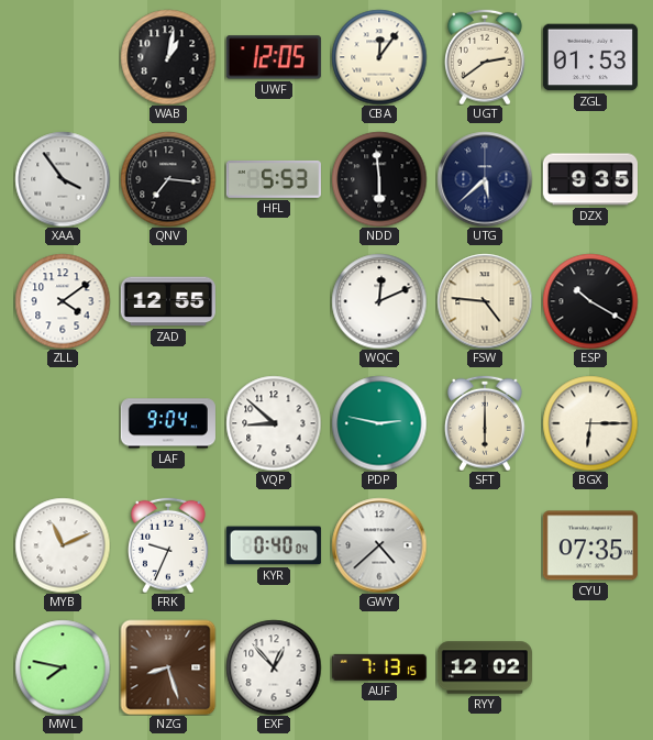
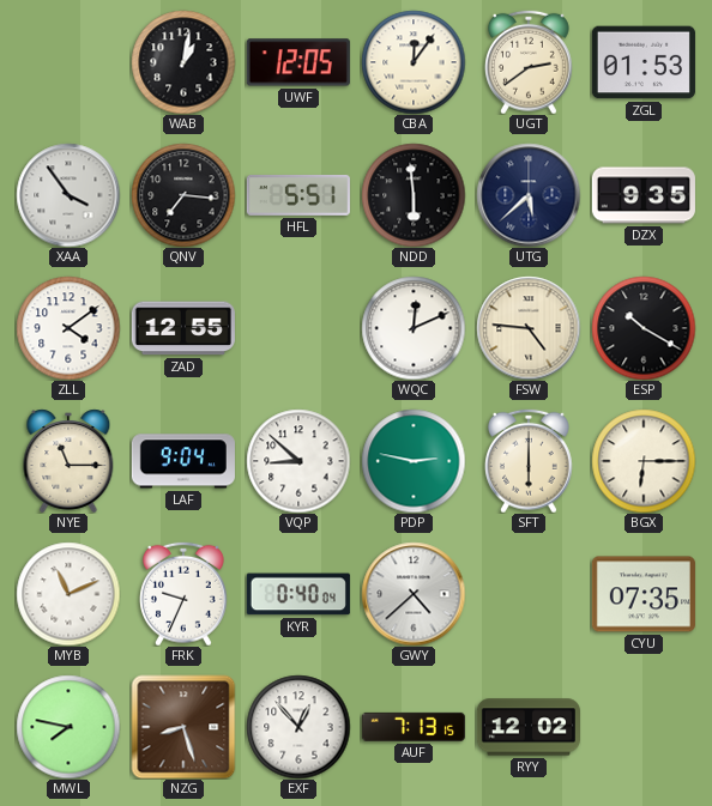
HFL: 5:53 -> 5:51
NYE: none -> 11:15
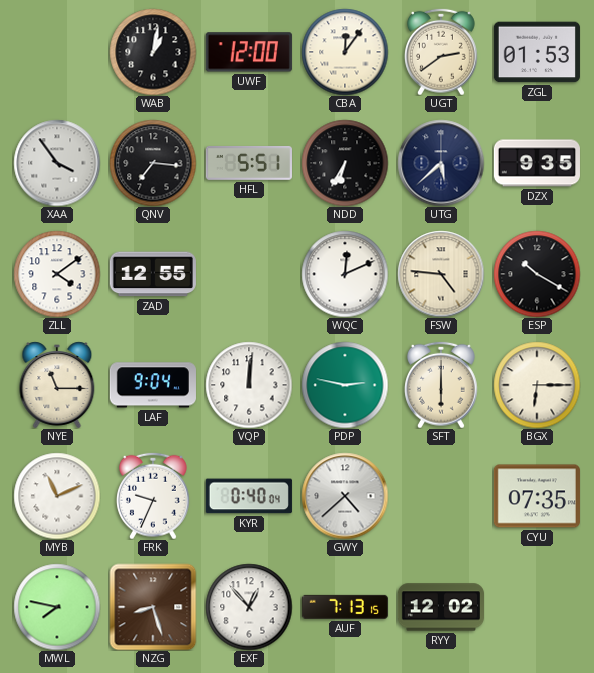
UWF: 12:05 -> 12:00
NDD: 5:59 -> 6:35
VQP: 8:52 -> 12:01
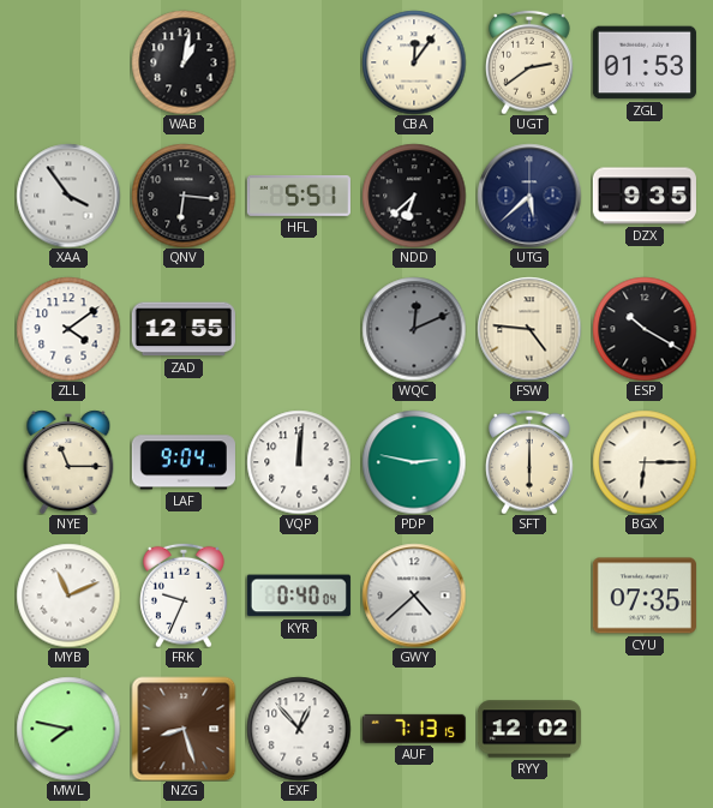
UWF: 12:00 -> none
QNV: 7:16 -> 6:16
NDD: 6:35 -> 6:38
WQC dial: white -> grey
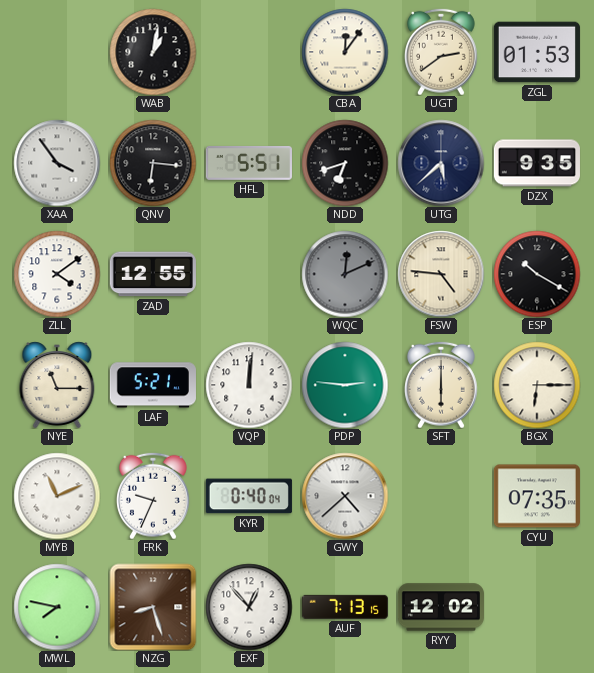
NDD: 6:38 -> 6:42
LAF: 9:04 -> 5:21
PDP: 2:47 -> 2:46
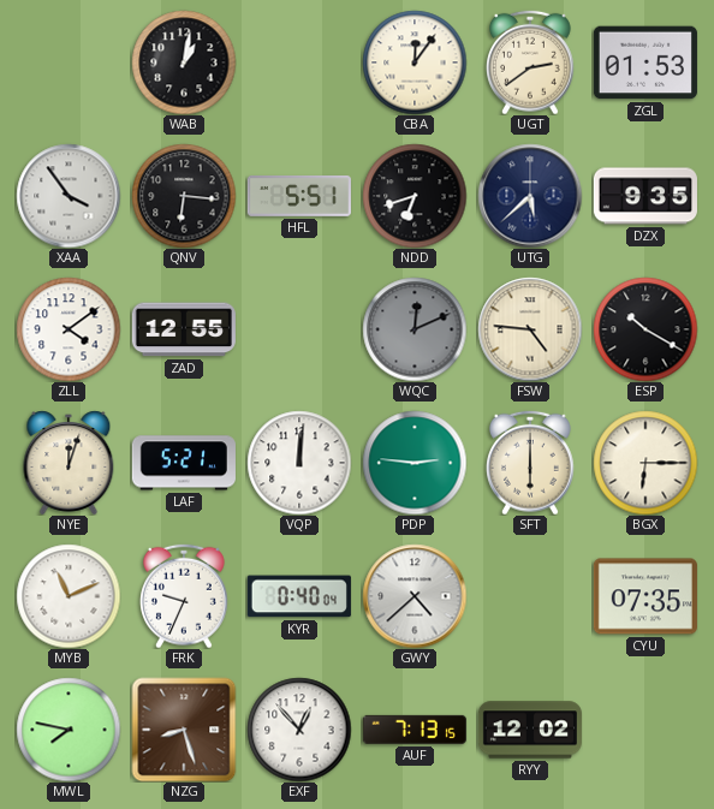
NYE: 11:15 -> 12:03
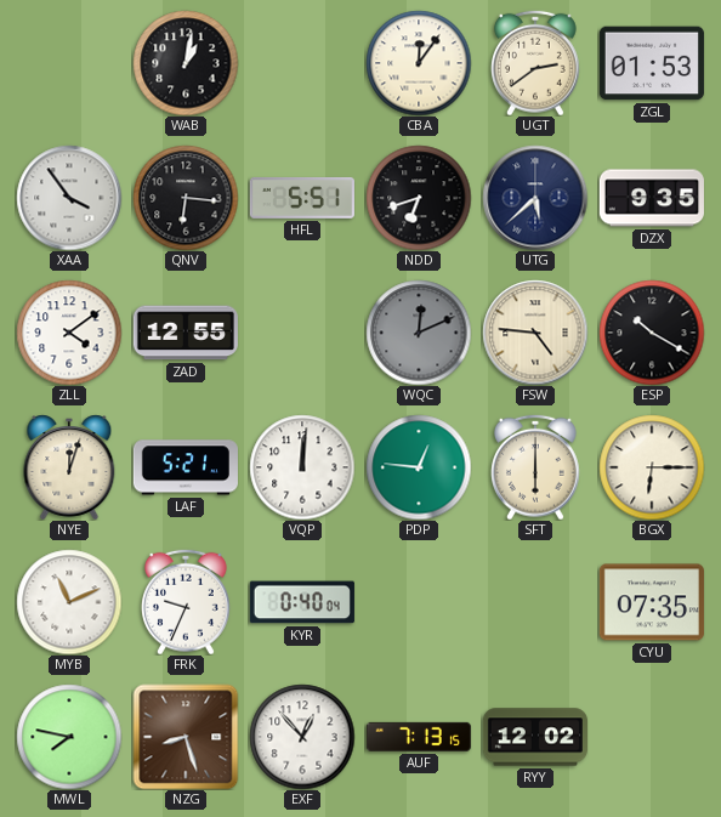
PDP: 2:46 -> 12:46
GWY: 4:38 -> none
